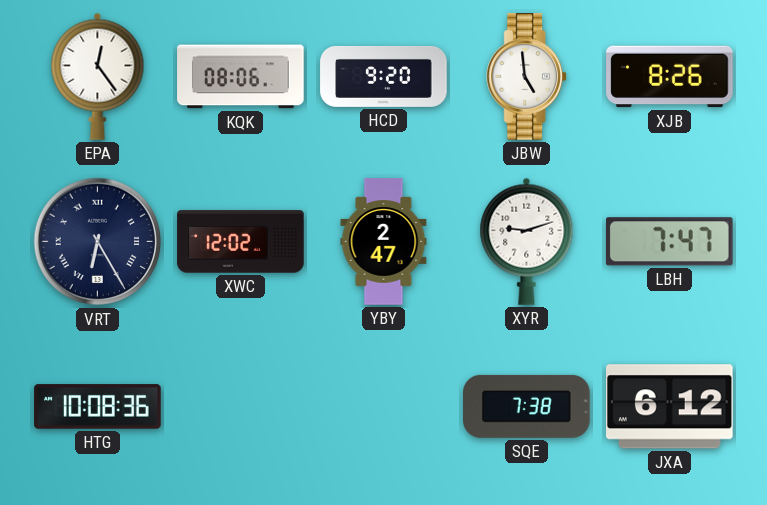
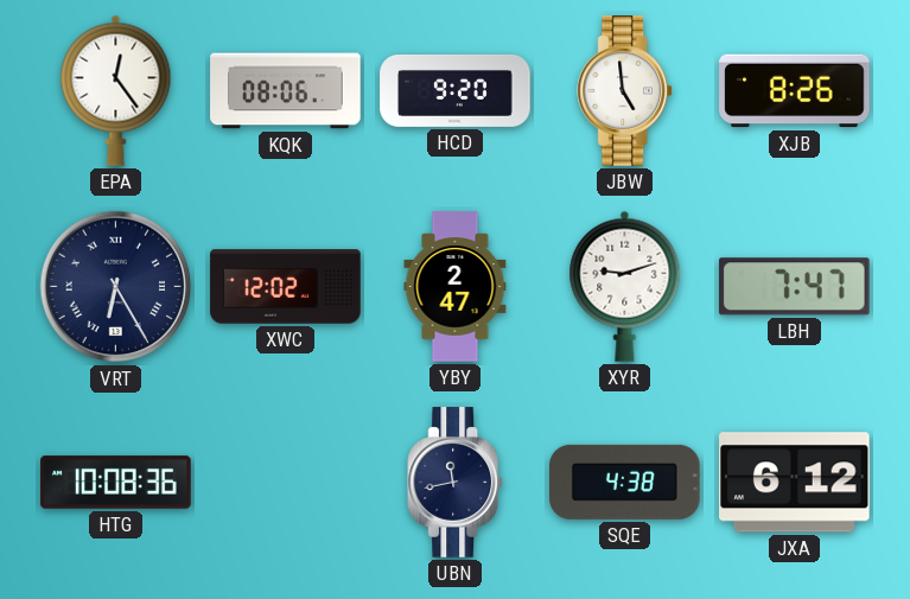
UBN: none -> 11:43
SQE: 7:38 -> 4:38
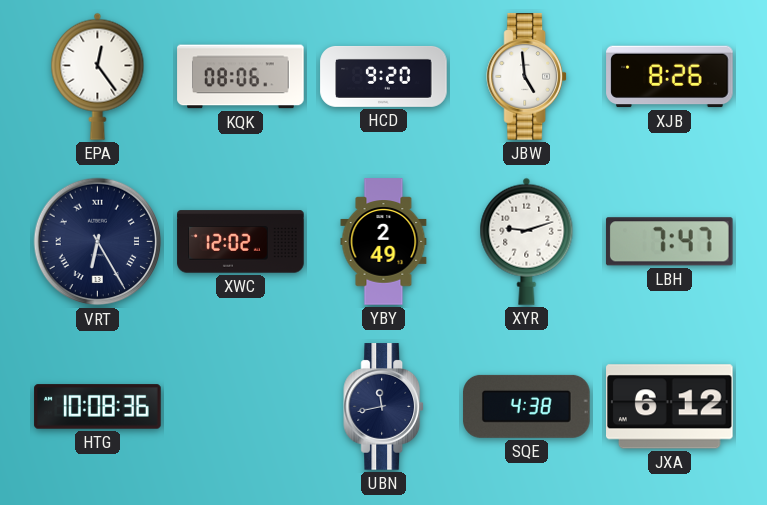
YBY: 2:47 -> 2:49
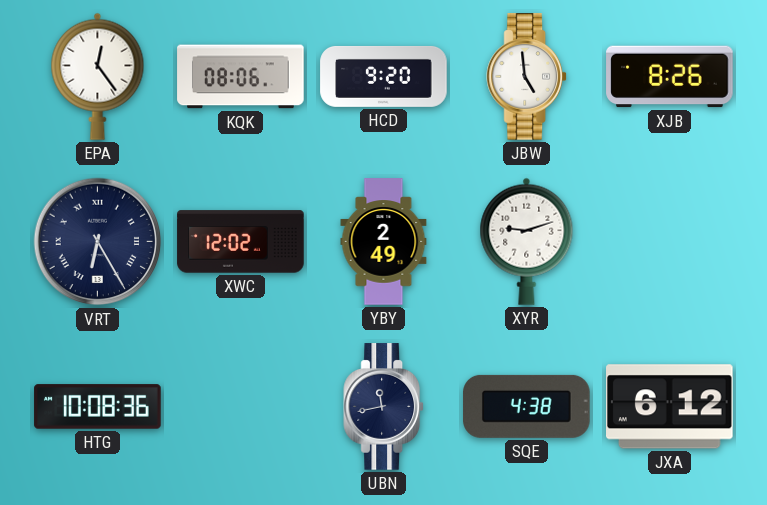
LBH: 7:47 -> none
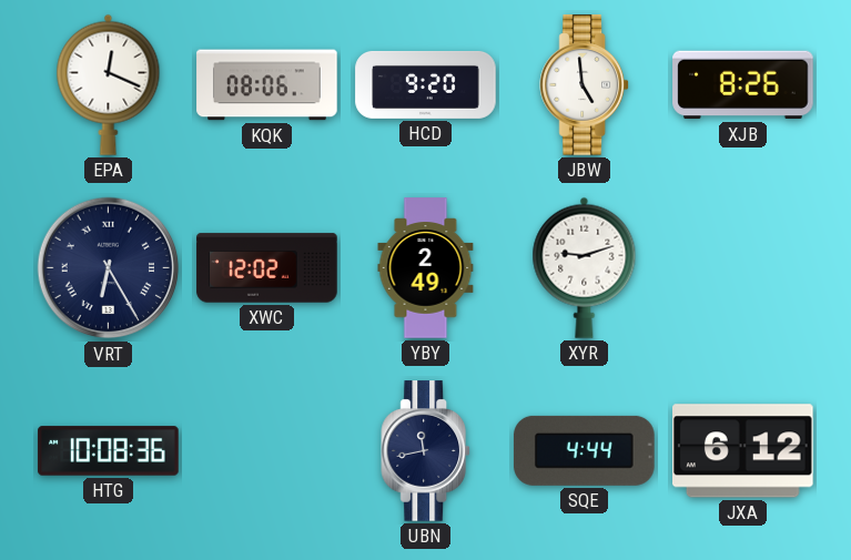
EPA: 12:24 -> 12:19
SQE: 4:38 -> 4:44
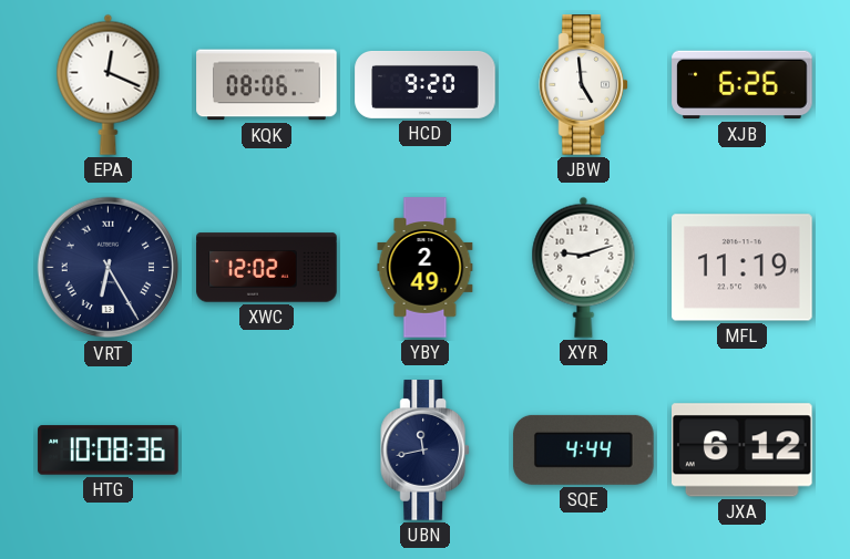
XJB: 8:26 -> 6:26
MFL: none -> 11:19
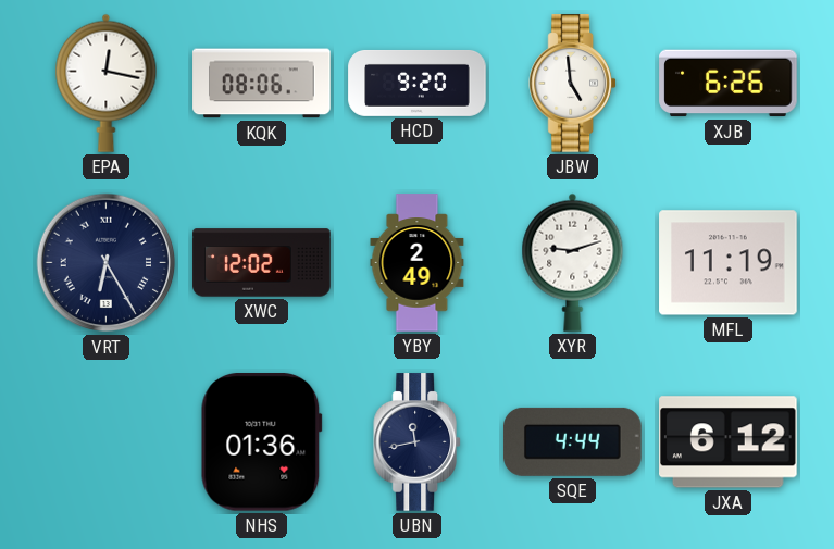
EPA: 12:19 -> 12:17
HTG: 10:08 -> none
NHS: none -> 01:36
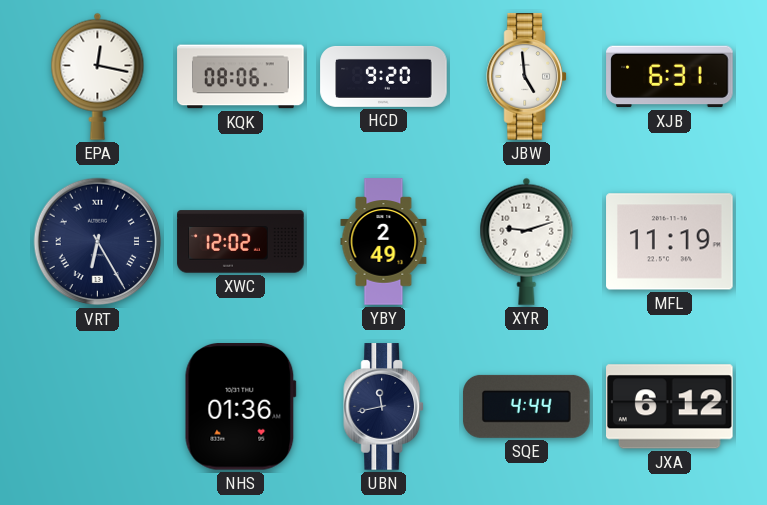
XJB: 6:26 -> 6:31
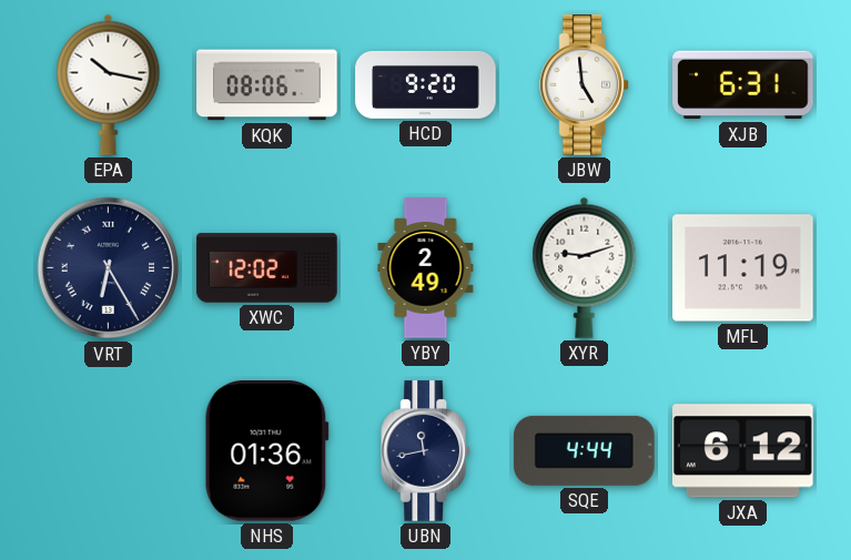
EPA: 12:17 -> 10:17
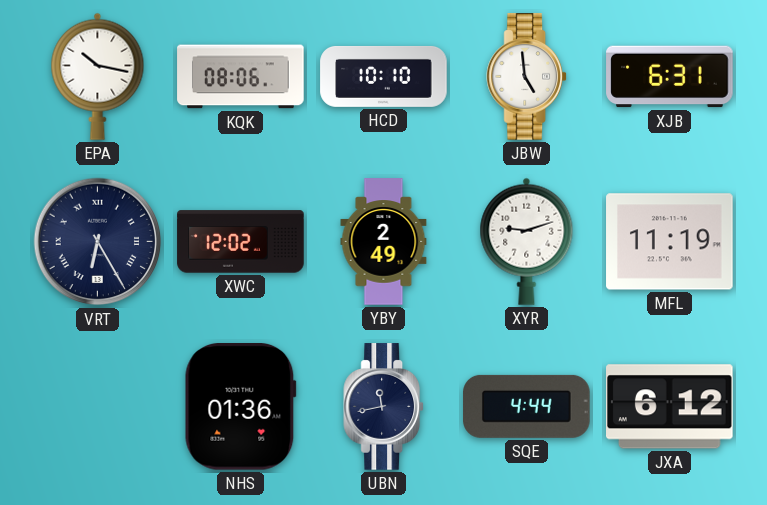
HCD: 9:20 -> 10:10
